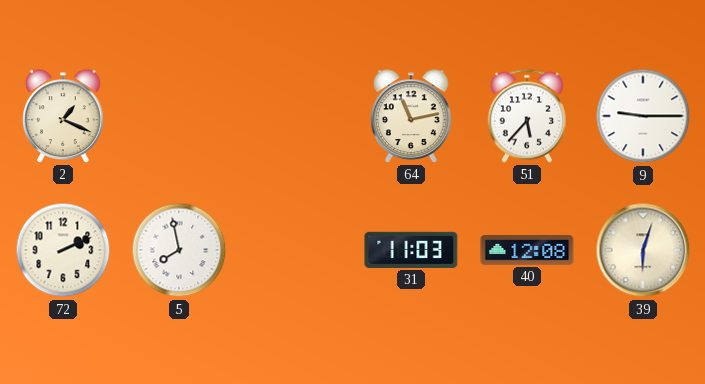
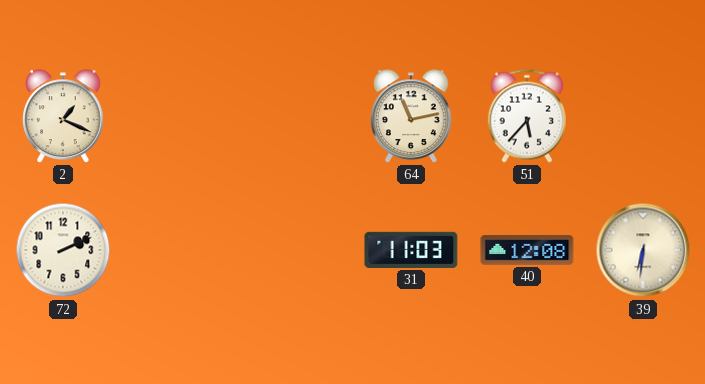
9: 9:15 -> none
5: 7:58 -> none
39: 6:03 -> 6:31
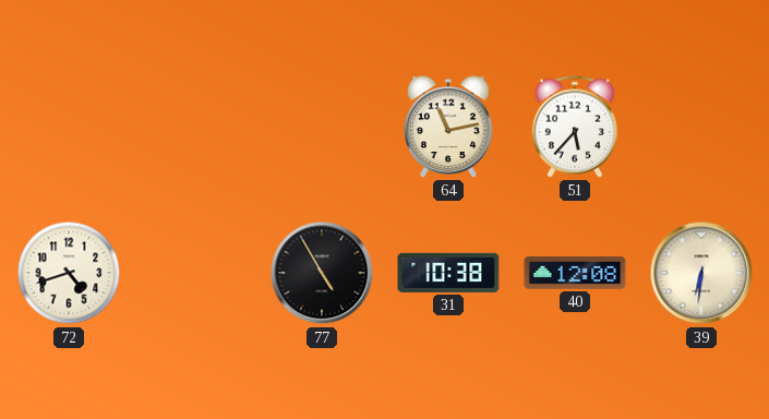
2: 1:19 -> none
72: 2:11 -> 4:42
77: none -> 4:55
31: 11:03 -> 10:38
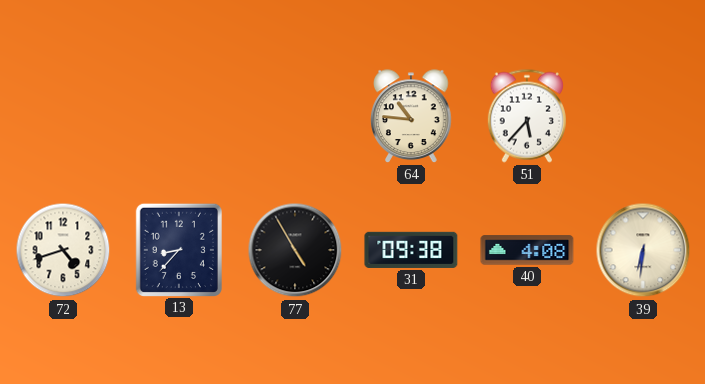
64: 11:13 -> 10:46
13: none -> 8:37
31: 10:38 -> 09:38
40: 12:08 -> 4:08
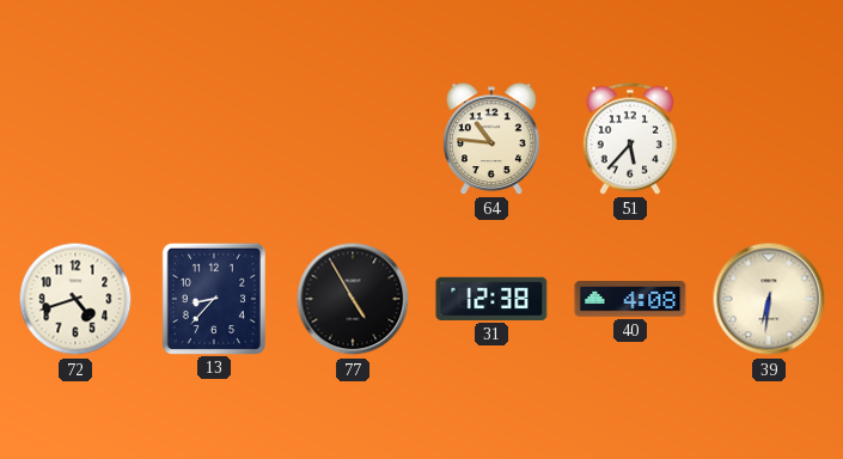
31: 09:38 -> 12:38
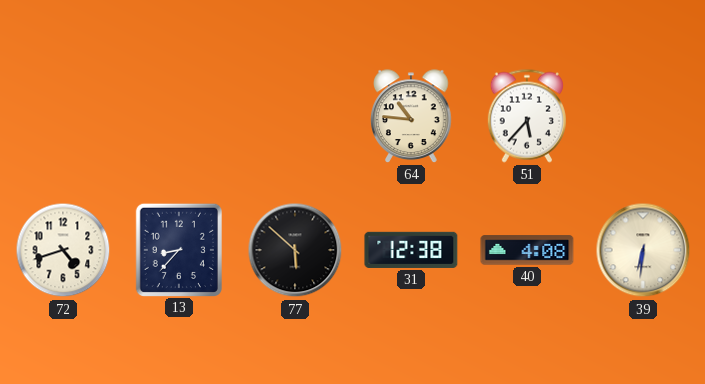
77: 4:55 -> 5:52
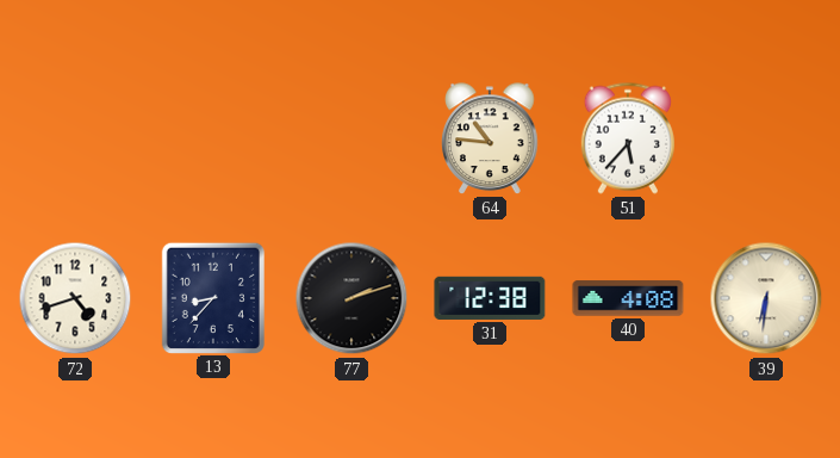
77: 5:52 -> 2:12
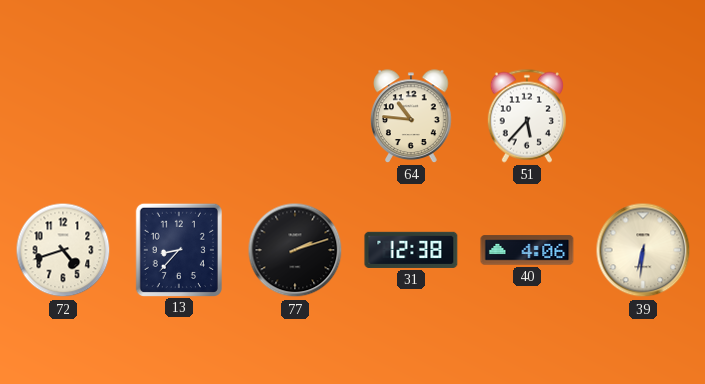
40: 4:08 -> 4:06
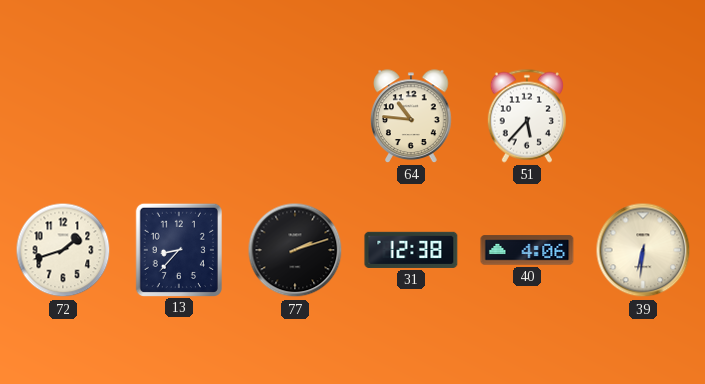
72: 4:42 -> 1:42
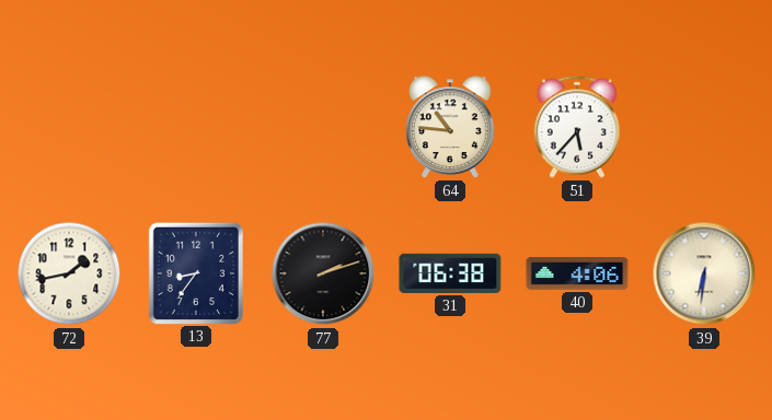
72: 1:42 -> 1:43
13: 8:37 -> 8:36
31: 12:38 -> 06:38
